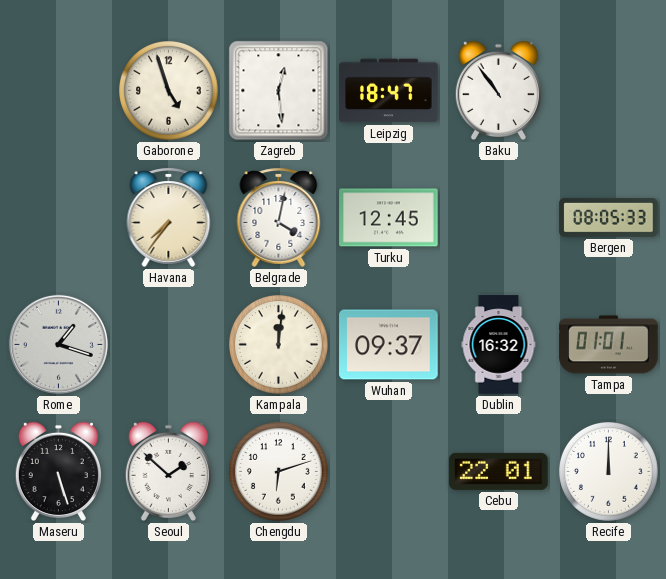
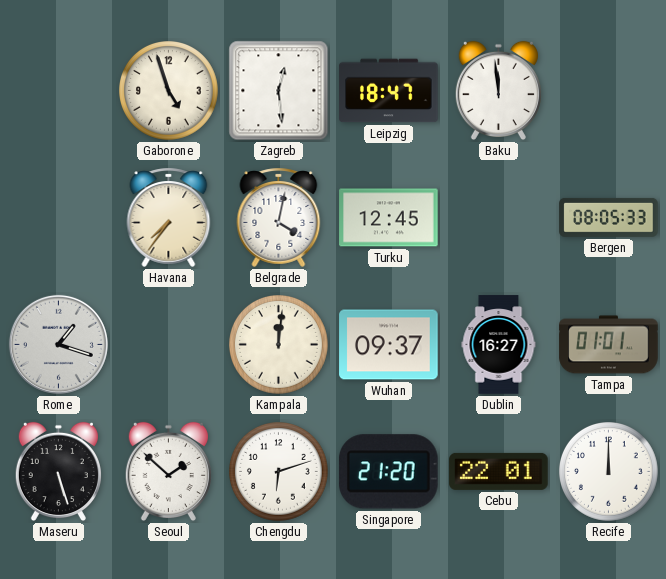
Baku: 10:54 -> 11:59
Dublin: 16:32 -> 16:27
Singapore: none -> 21:20
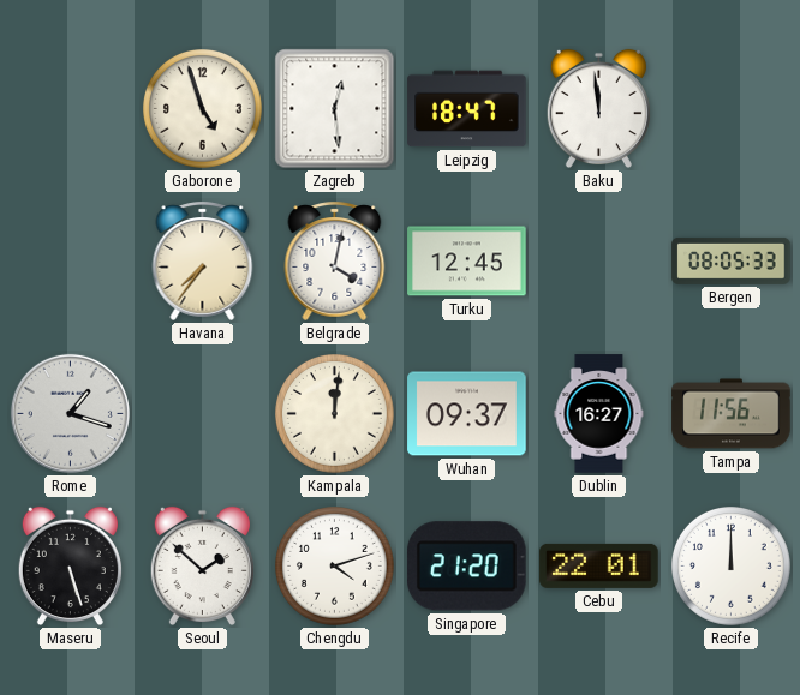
Tampa: 01:01 -> 11:56
Chengdu: 6:12 -> 4:12
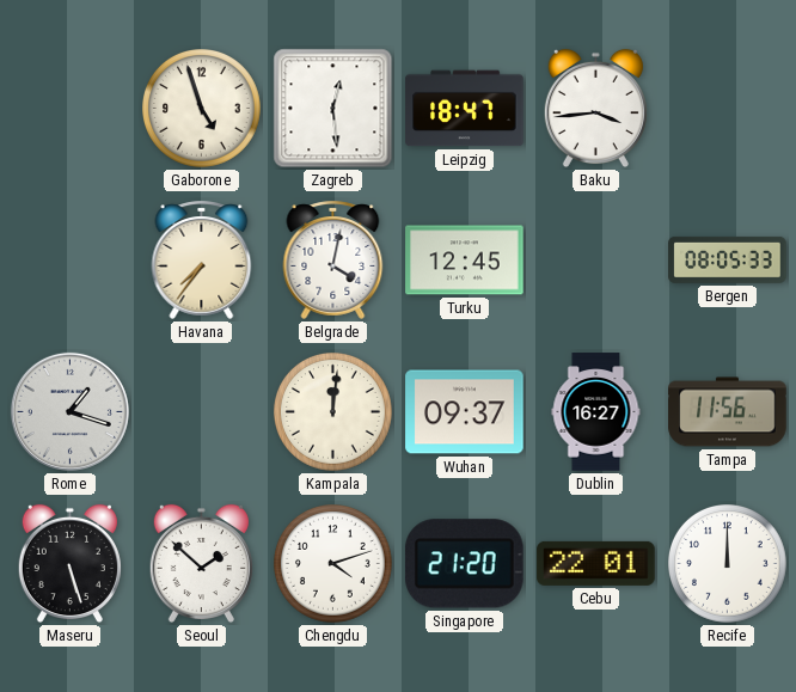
Baku: 11:59 -> 3:44
